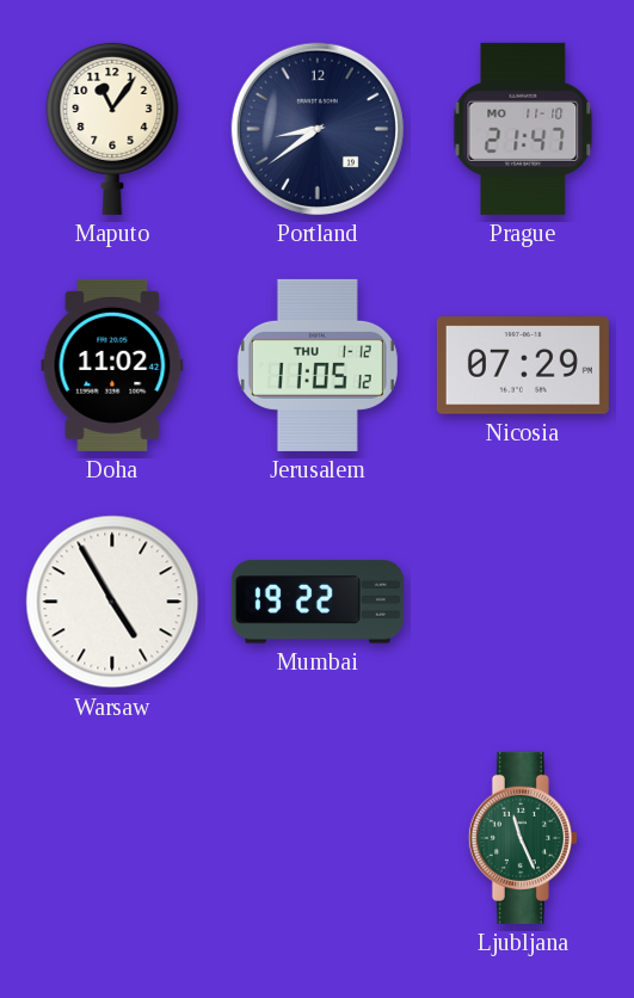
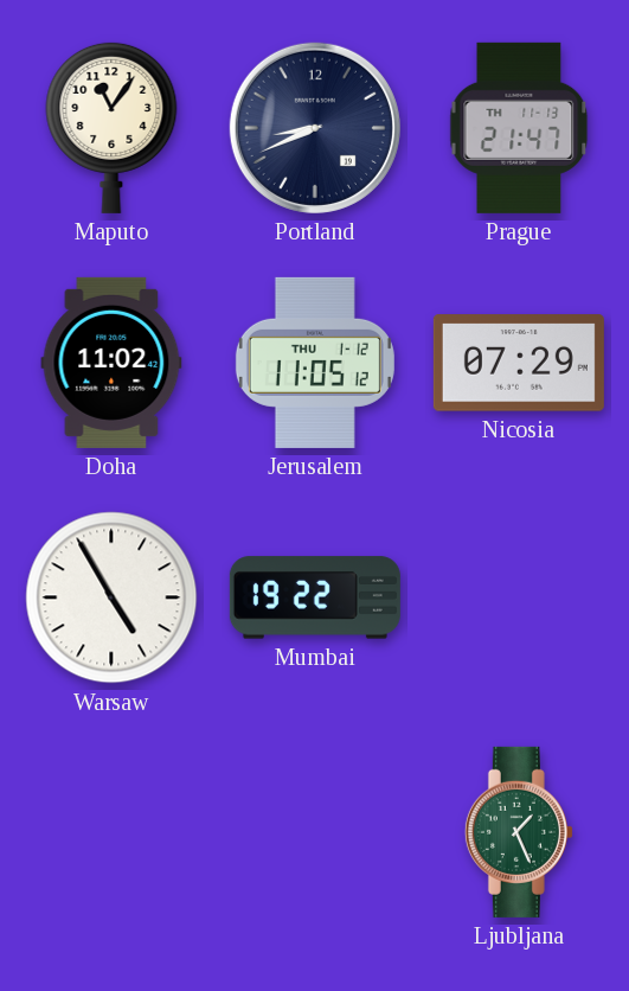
Portland: 8:39 -> 8:41
Prague date: MO 11-10 -> TH 11-13
Ljubljana: 11:26 -> 1:26
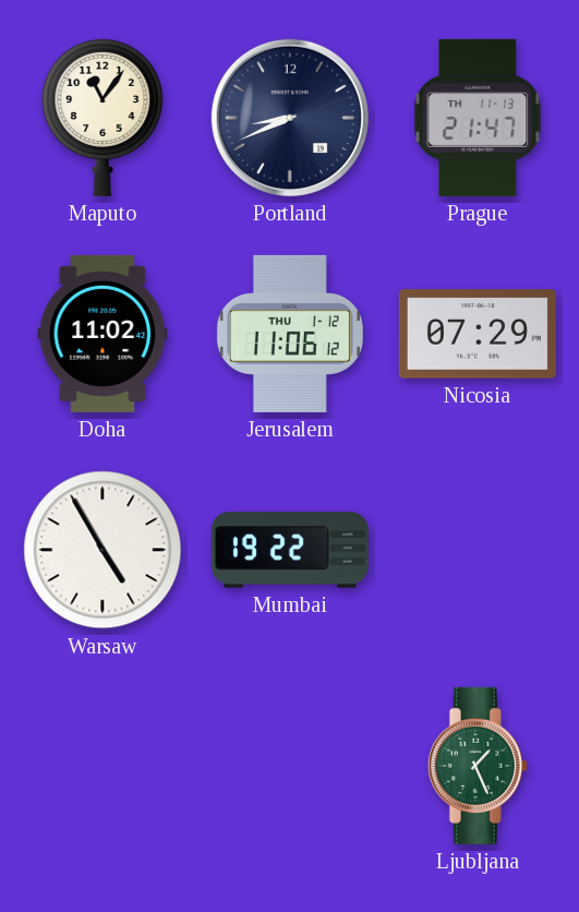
Jerusalem: 11:05 -> 11:06
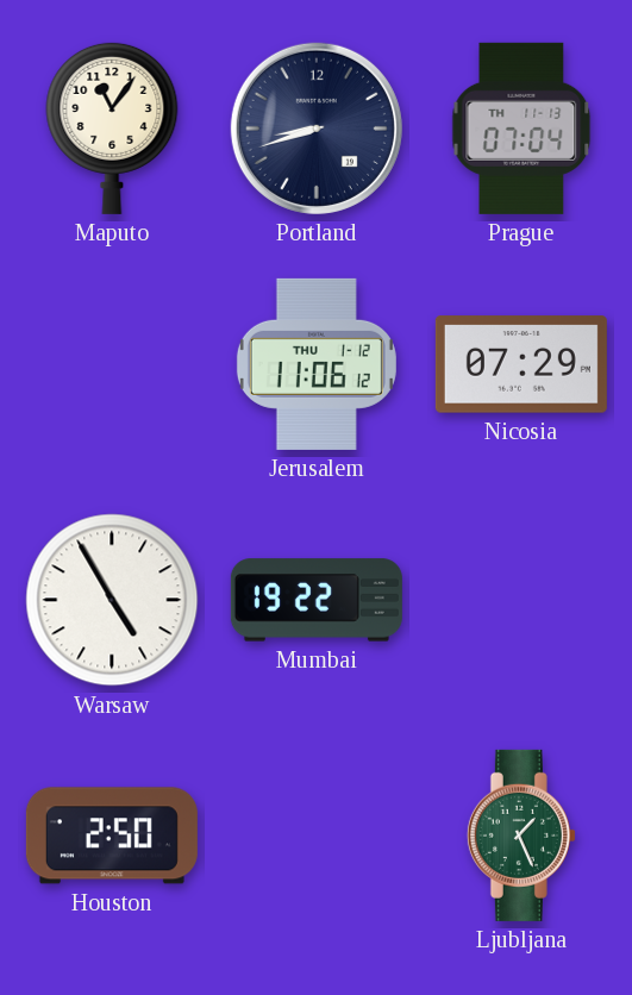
Portland: 8:41 -> 8:42
Prague: 21:47 -> 07:04
Doha: 11:02 -> none
Houston: none -> 2:50
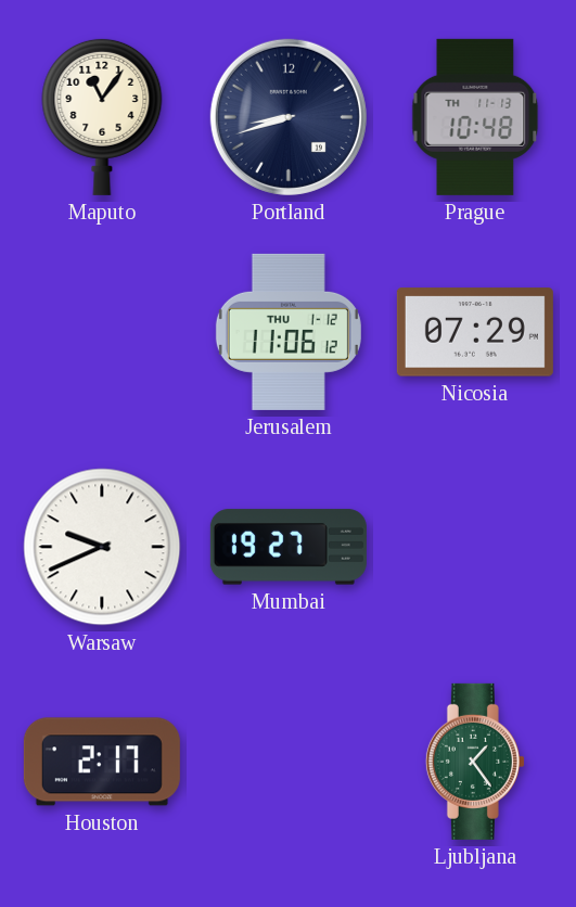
Prague: 07:04 -> 10:48
Warsaw: 4:55 -> 9:41
Mumbai: 19:22 -> 19:27
Houston: 2:50 -> 2:17
Ljubljana: 1:26 -> 1:24
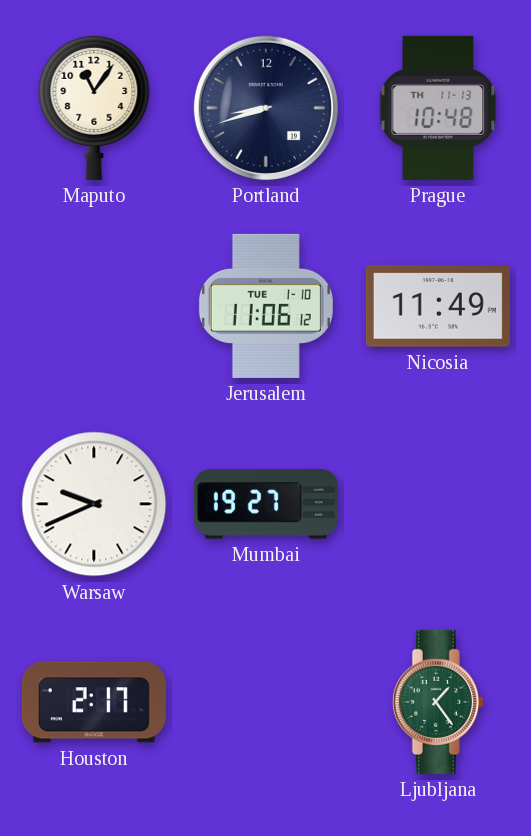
Jerusalem date: THU 1-12 -> TUE 1-10
Nicosia: 07:29 -> 11:49
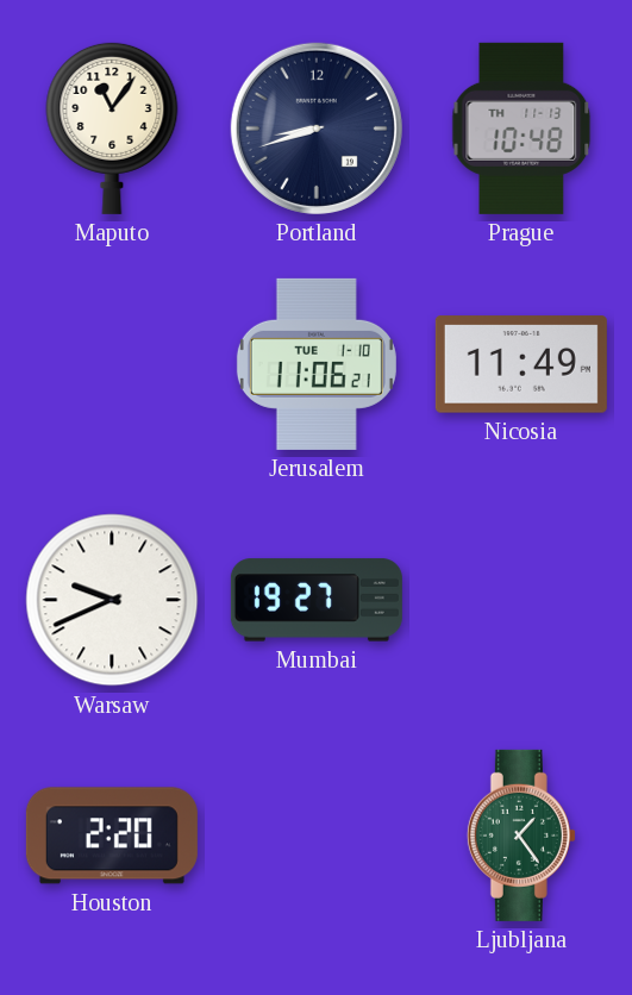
Jerusalem: 11:06:12 -> 11:06:21
Houston: 2:17 -> 2:20
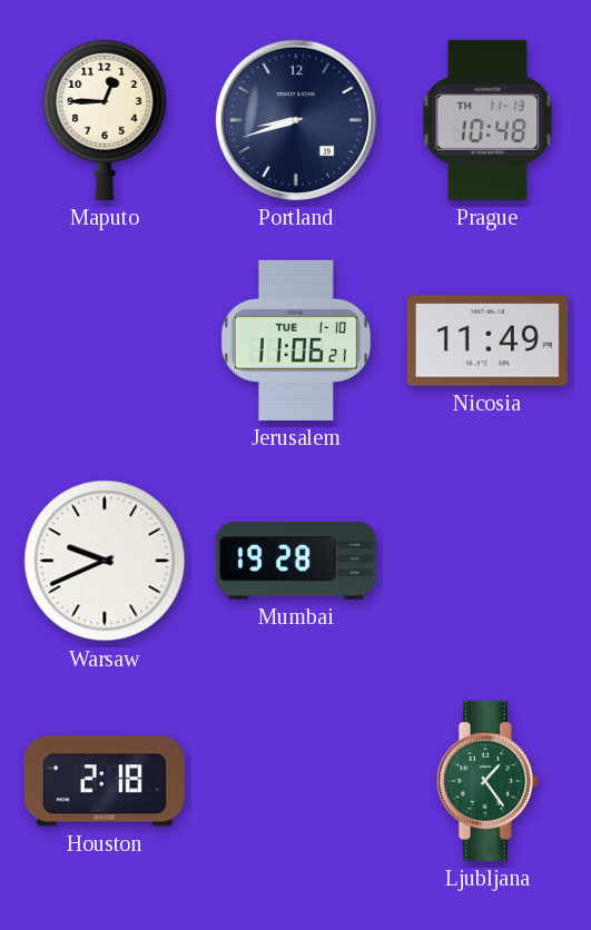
Maputo: 11:06 -> 12:45
Mumbai: 19:27 -> 19:28
Houston: 2:20 -> 2:18
